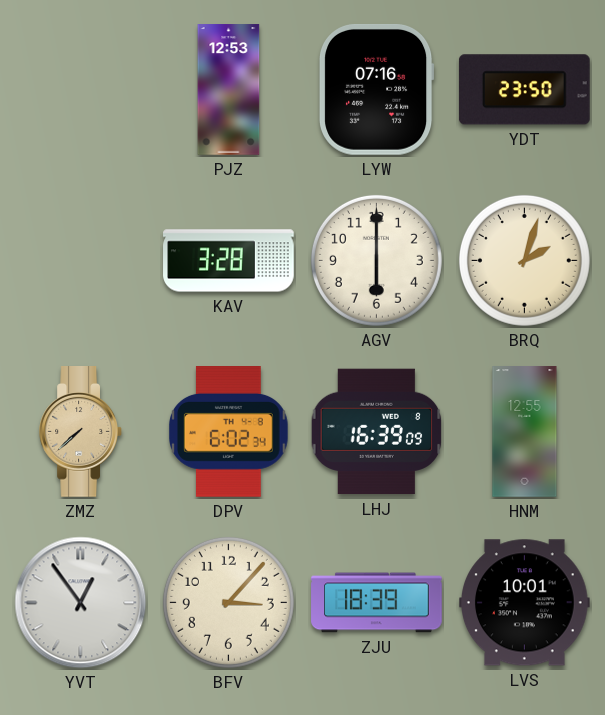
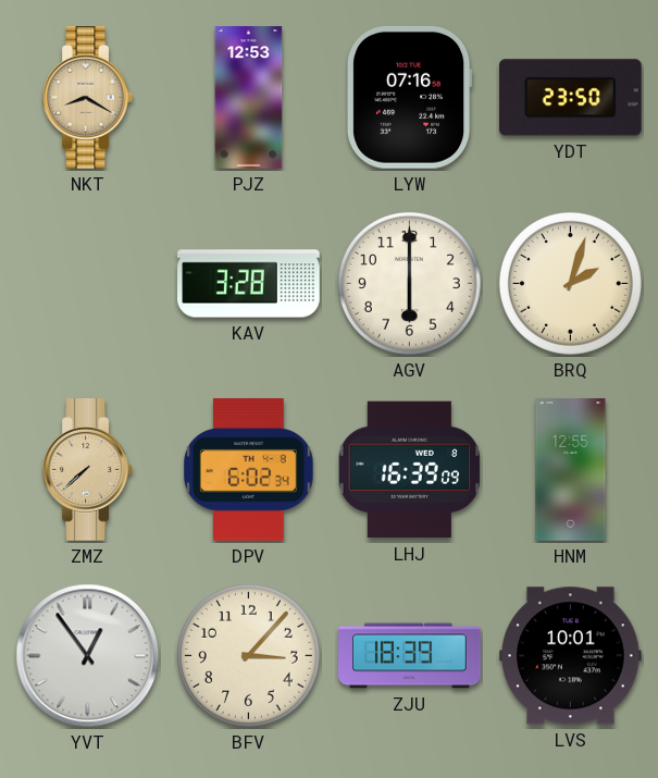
NKT: none -> 8:20
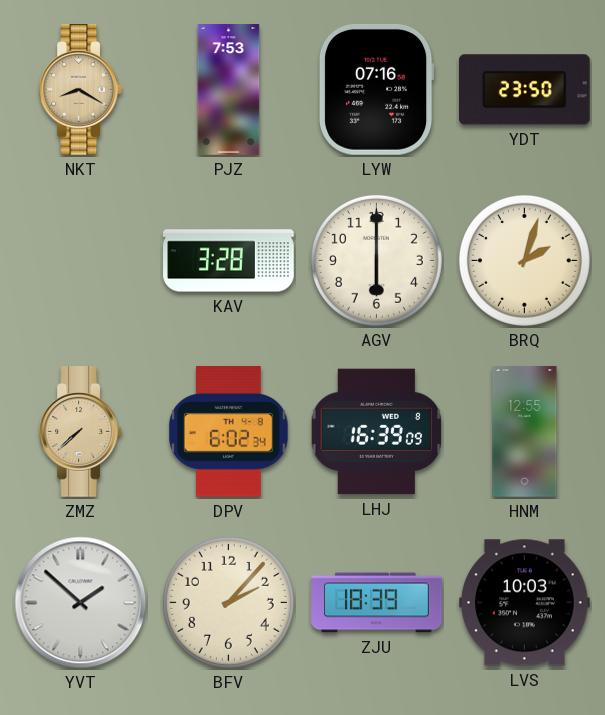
PJZ: 12:53 -> 7:53
YVT: 12:54 -> 1:52
BFV: 3:07 -> 2:07
LVS: 10:01 -> 10:03
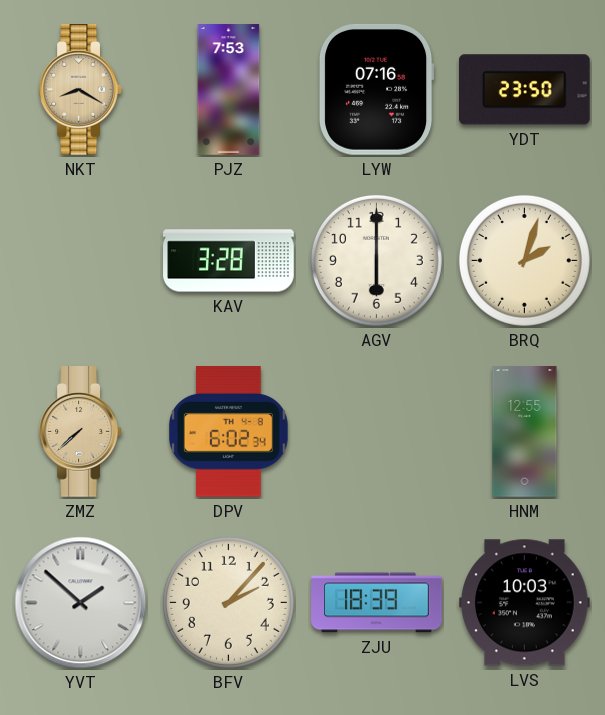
LHJ: 16:39 -> none
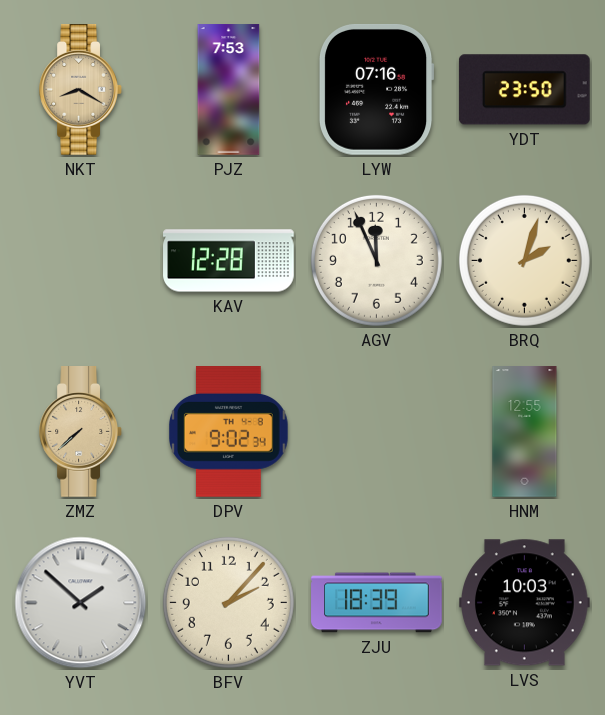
KAV: 3:28 -> 12:28
AGV: 6:00 -> 11:56
DPV: 6:02 -> 9:02
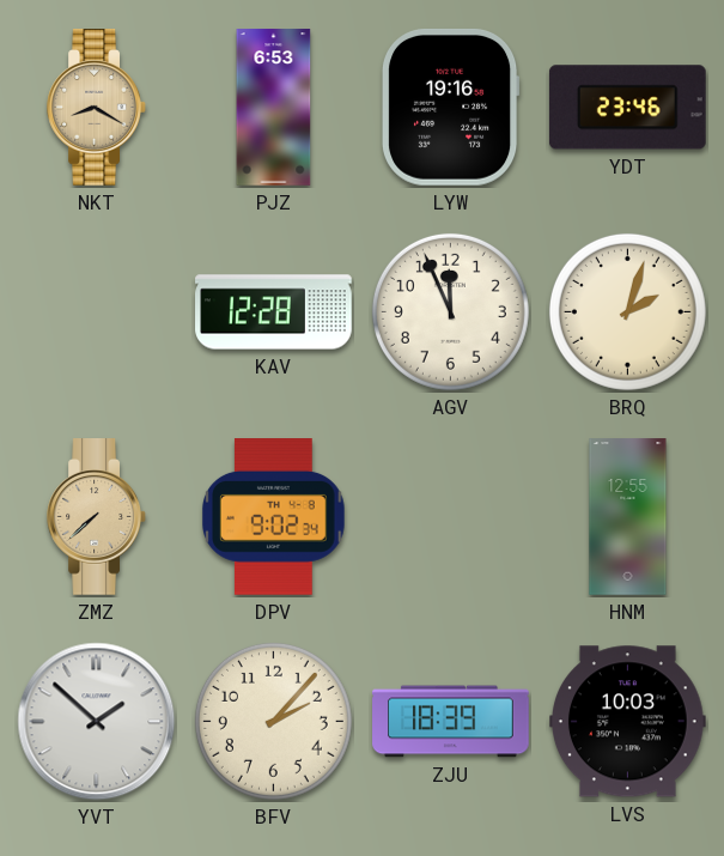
PJZ: 7:53 -> 6:53
LYW: 07:16 -> 19:16
YDT: 23:50 -> 23:46
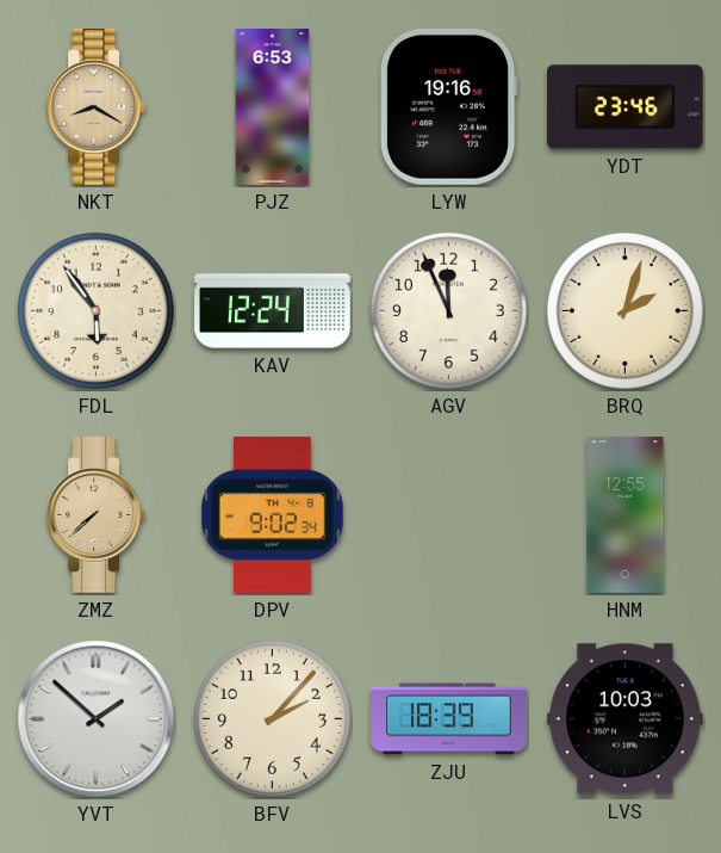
FDL: none -> 5:54
KAV: 12:28 -> 12:24
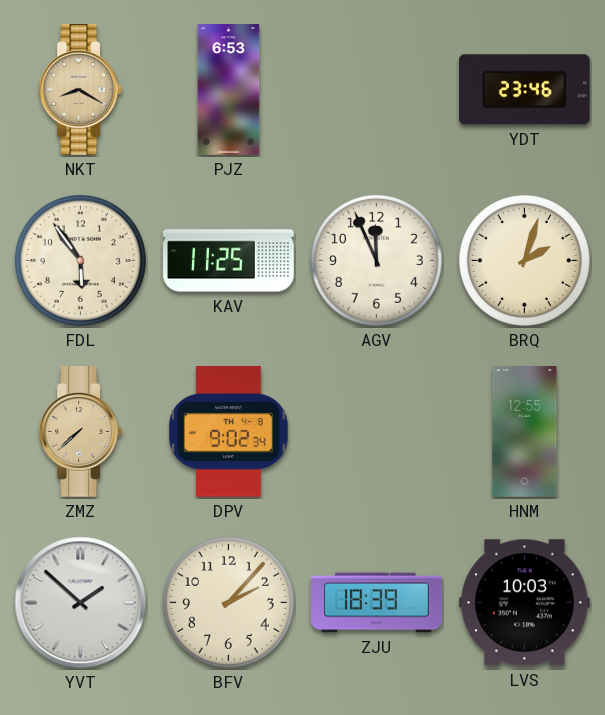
LYW: 19:16 -> none
KAV: 12:24 -> 11:25
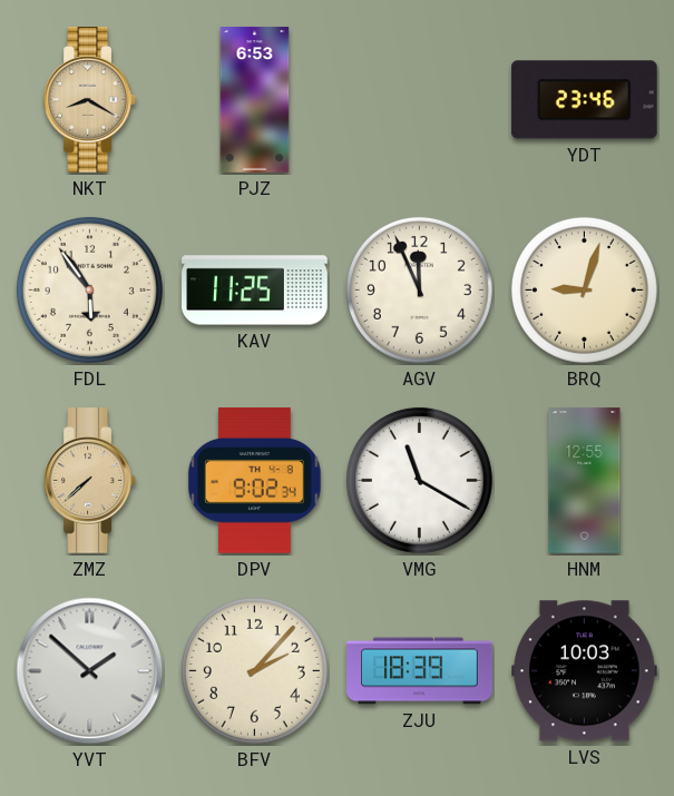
BRQ: 2:03 -> 9:03
VMG: none -> 11:20
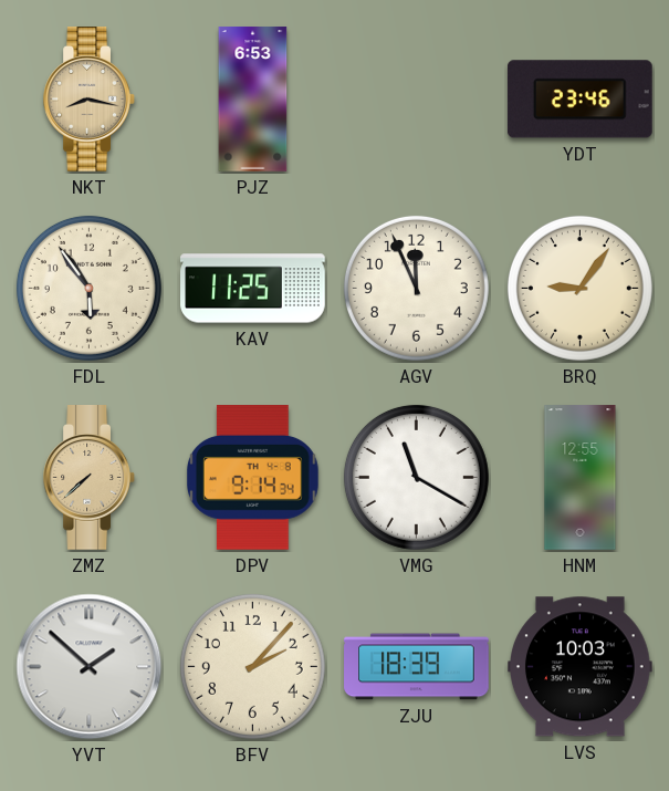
NKT: 8:20 -> 8:17
BRQ: 9:03 -> 9:06
DPV: 9:02 -> 9:14
